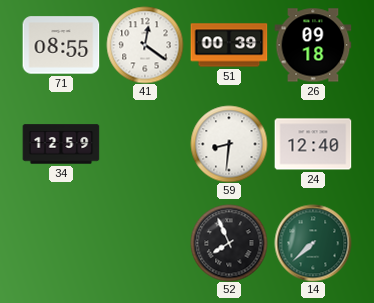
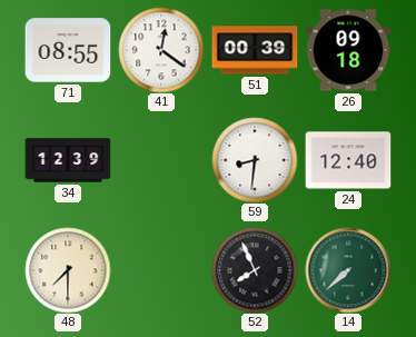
34: 12:59 -> 12:39
48: none -> 7:30
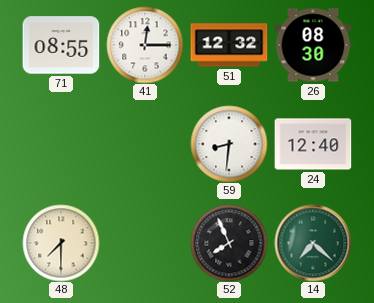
41: 12:21 -> 12:15
51: 00:39 -> 12:32
26: 09:18 -> 08:30
34: 12:39 -> none
14: 7:38 -> 7:22
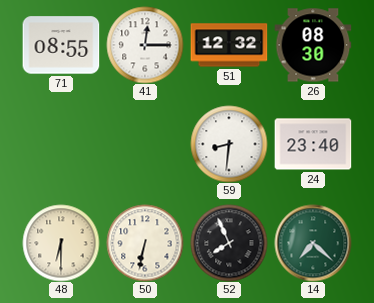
24: 12:40 -> 23:40
48: 7:30 -> 6:30
50: none -> 6:32
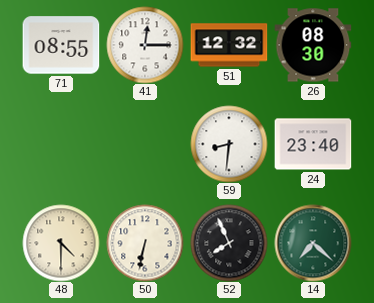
48: 6:30 -> 4:30
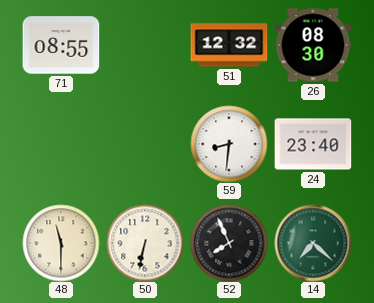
41: 12:15 -> none
48: 4:30 -> 11:30
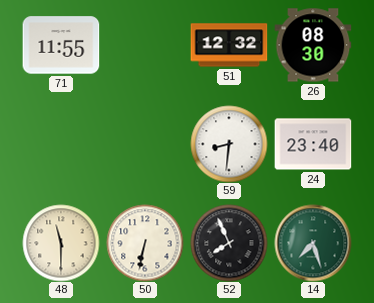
71: 08:55 -> 11:55
14: 7:22 -> 7:27
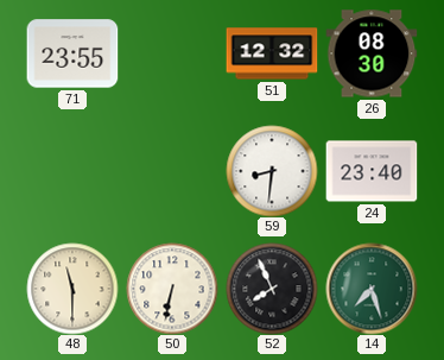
71: 11:55 -> 23:55
